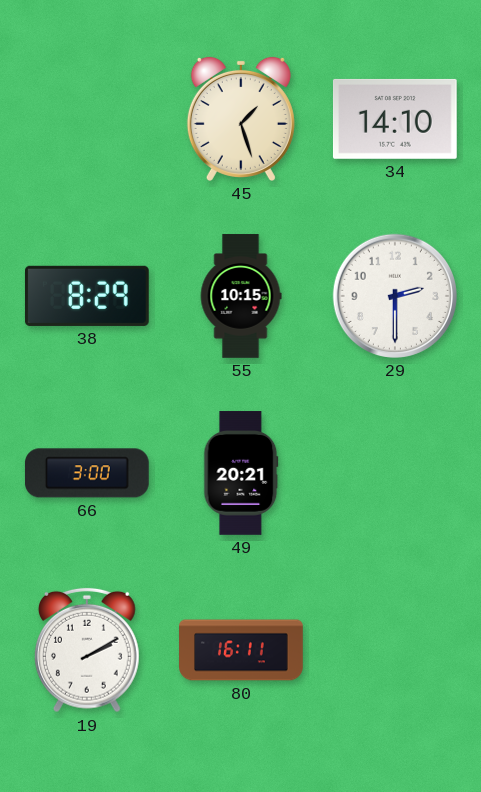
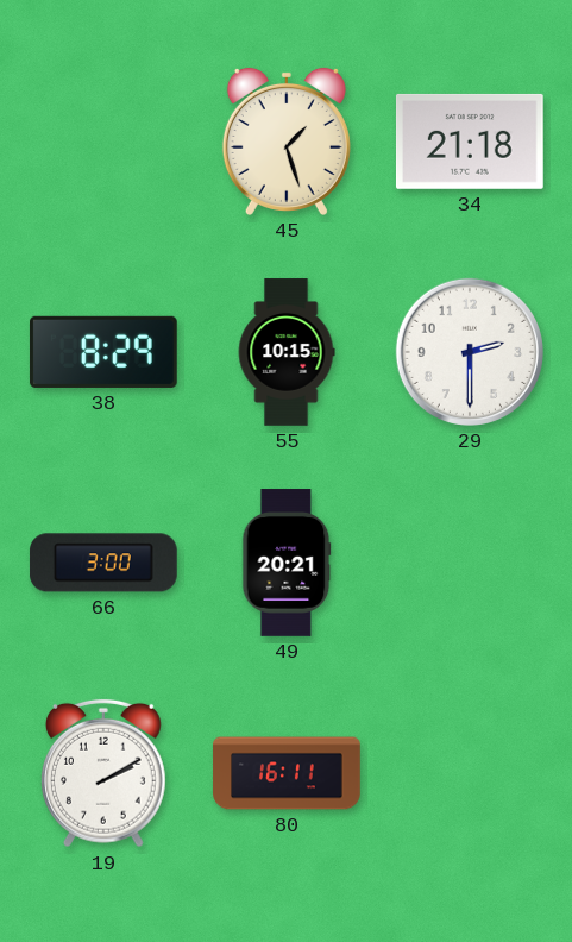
34: 14:10 -> 21:18
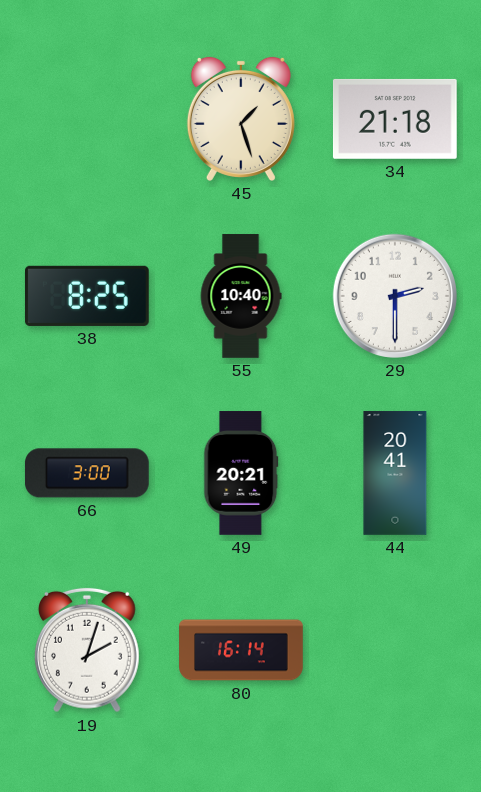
38: 8:29 -> 8:25
55: 10:15 -> 10:40
44: none -> 20:41
19: 2:10 -> 2:03
80: 16:11 -> 16:14
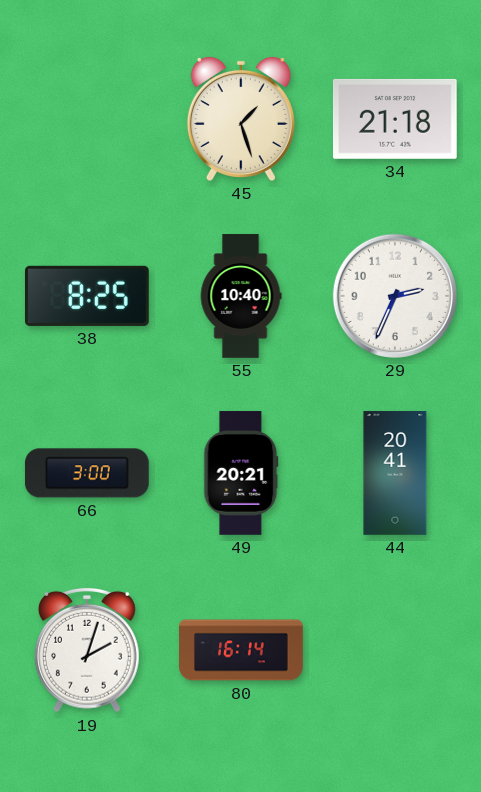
29: 2:30 -> 2:34
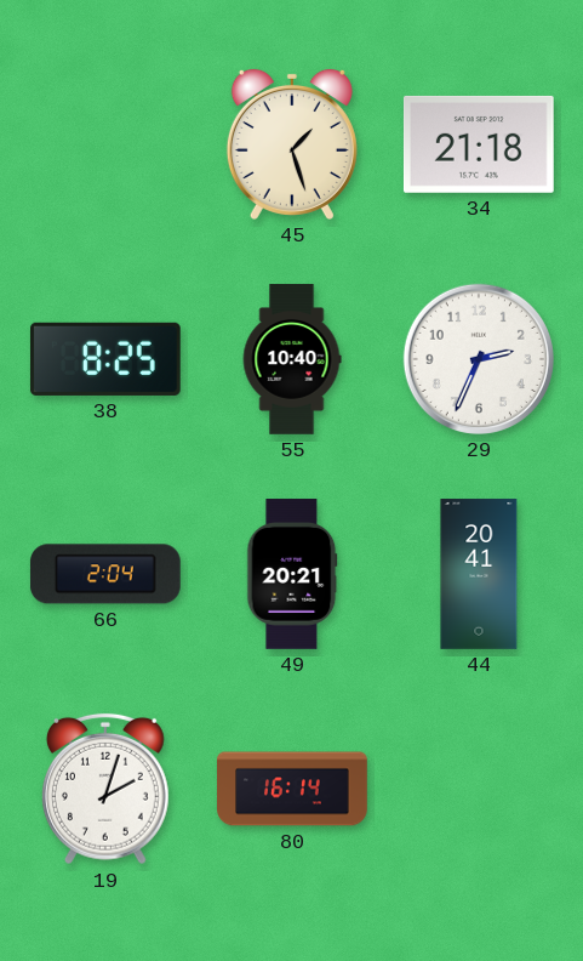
66: 3:00 -> 2:04
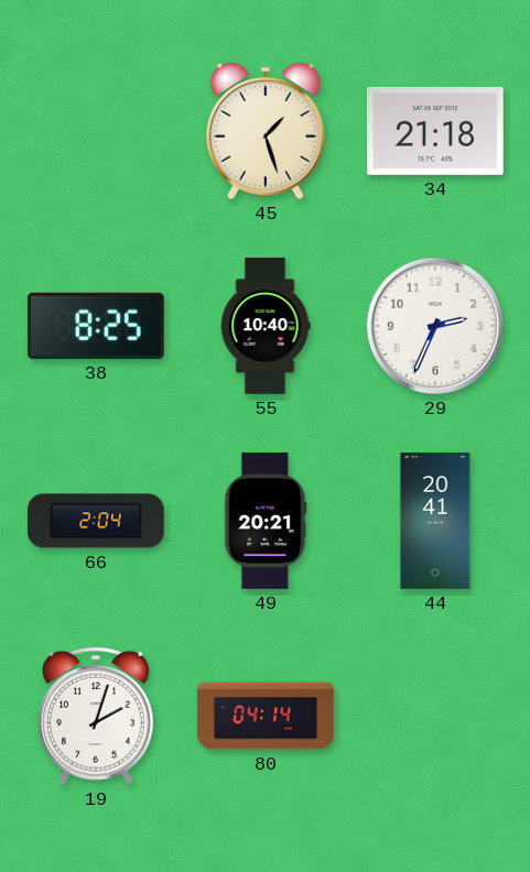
80: 16:14 -> 04:14
